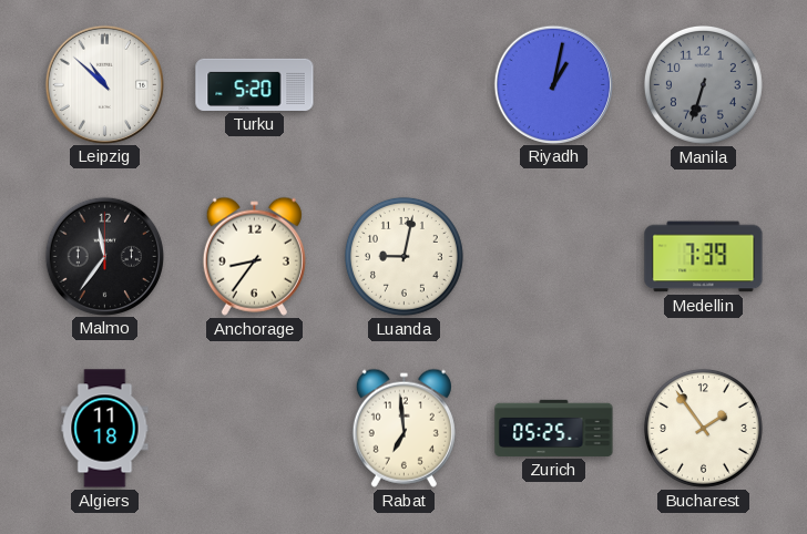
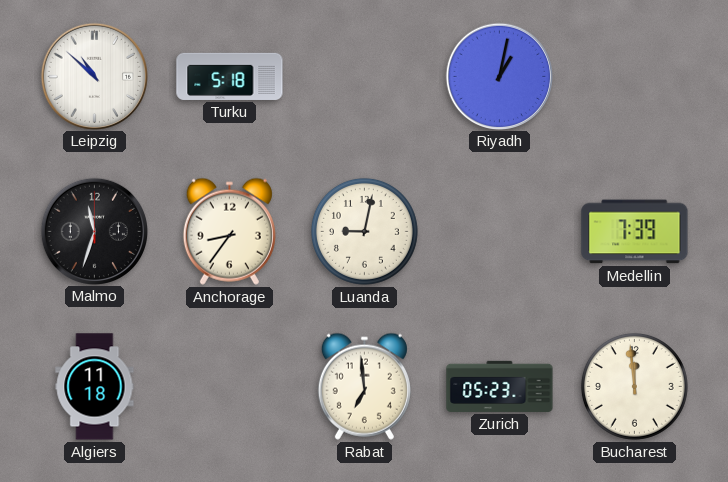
Turku: 5:20 -> 5:18
Manila: 6:33 -> none
Malmo: 11:36 -> 11:33
Zurich: 05:25 -> 05:23
Bucharest: 1:54 -> 11:59
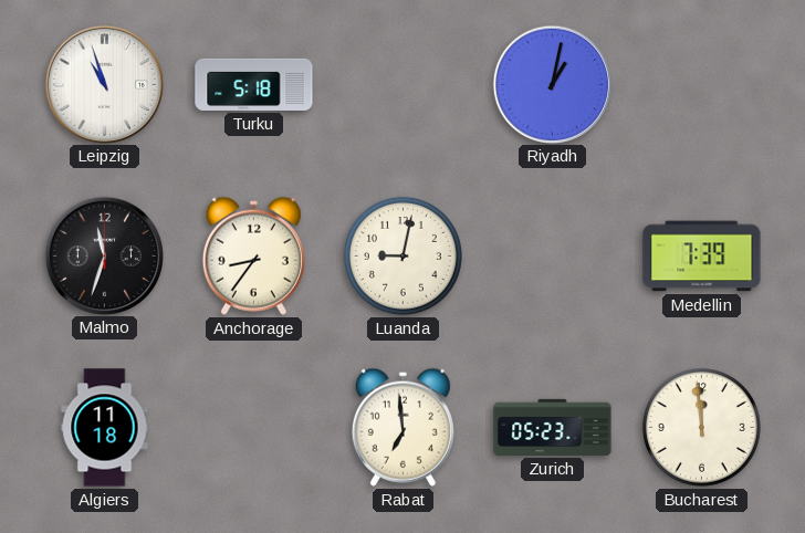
Leipzig: 10:52 -> 10:57
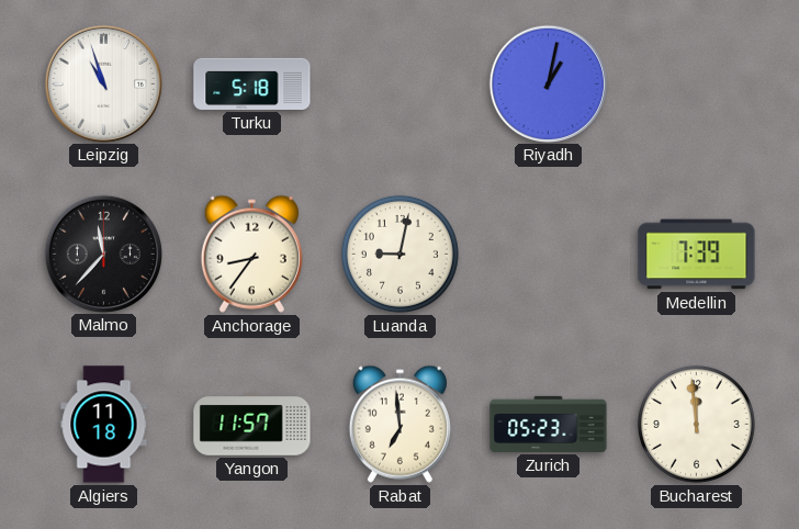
Malmo: 11:33 -> 11:37
Yangon: none -> 11:57
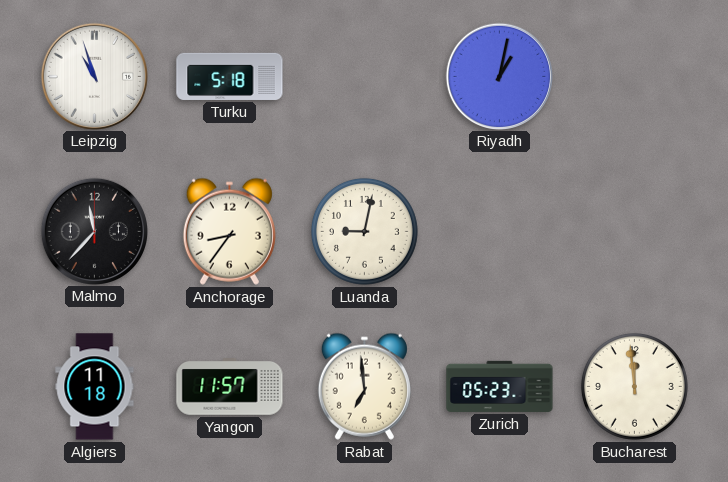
Medellin: 7:39 -> none
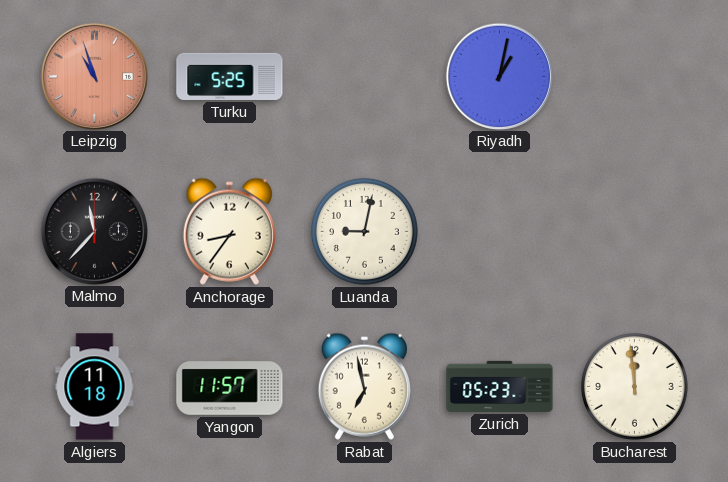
Leipzig dial: white -> salmon
Turku: 5:18 -> 5:25
Rabat: 6:59 -> 6:58
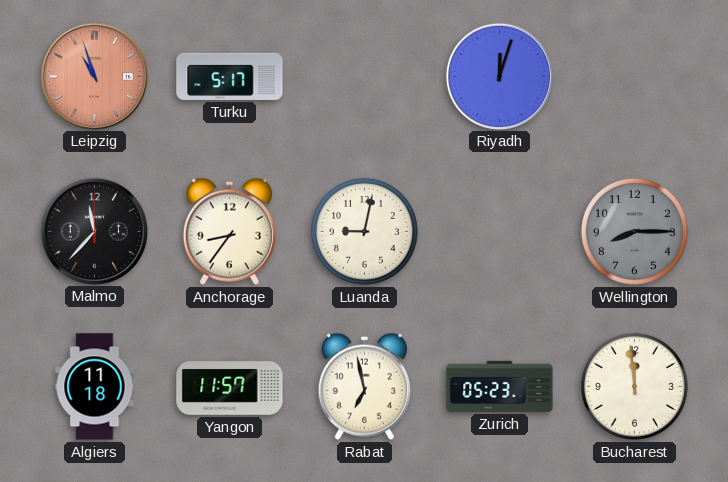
Turku: 5:25 -> 5:17
Riyadh: 1:02 -> 12:03
Wellington: none -> 8:15
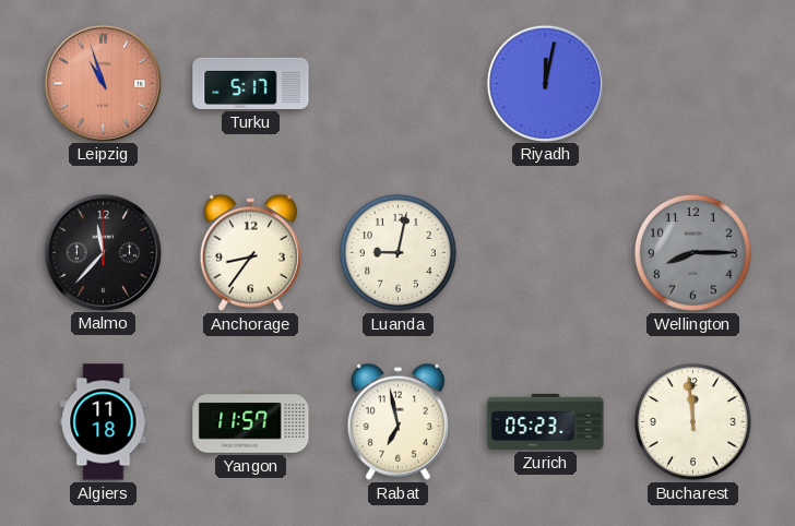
Riyadh: 12:03 -> 12:02
